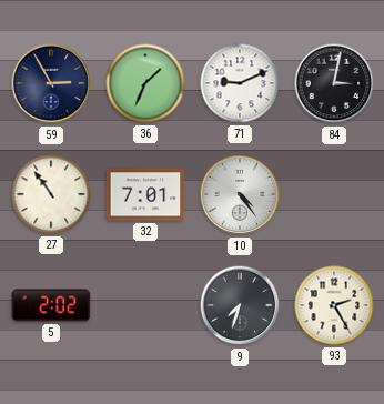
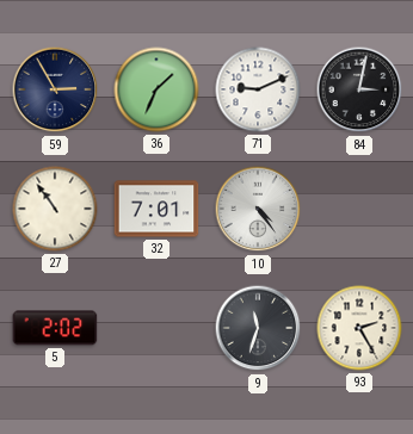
9: 7:33 -> 11:33
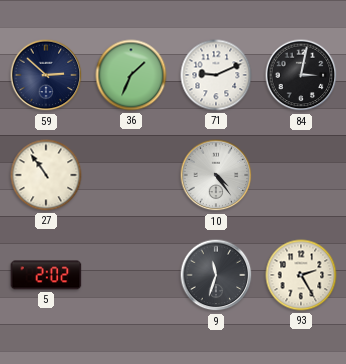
59: 2:55 -> 2:52
32: 7:01 -> none
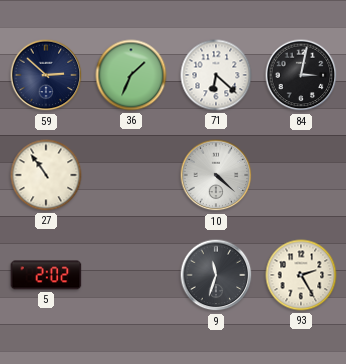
71: 9:11 -> 6:22
10: 4:24 -> 4:22
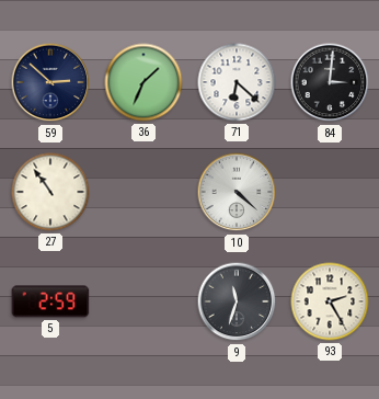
84: 3:02 -> 3:01
5: 2:02 -> 2:59
